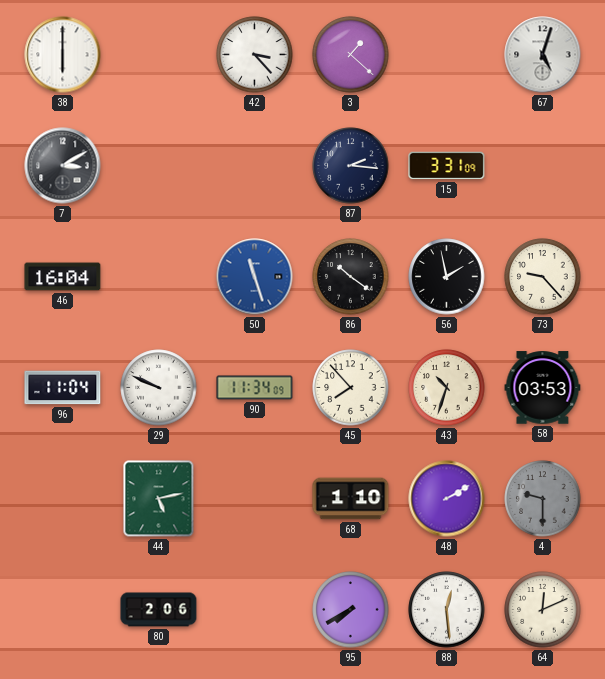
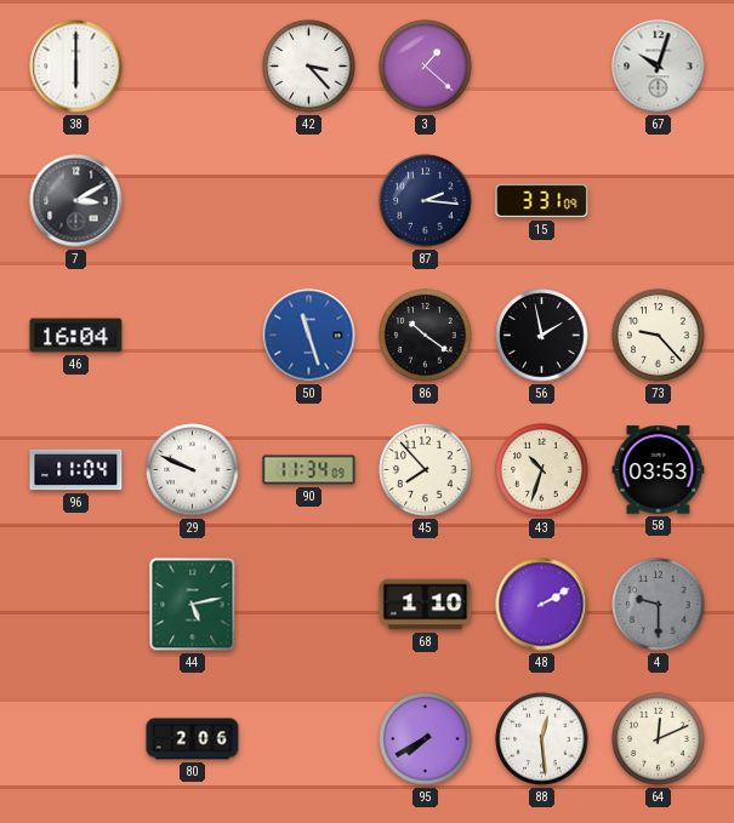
67: 5:03 -> 10:03
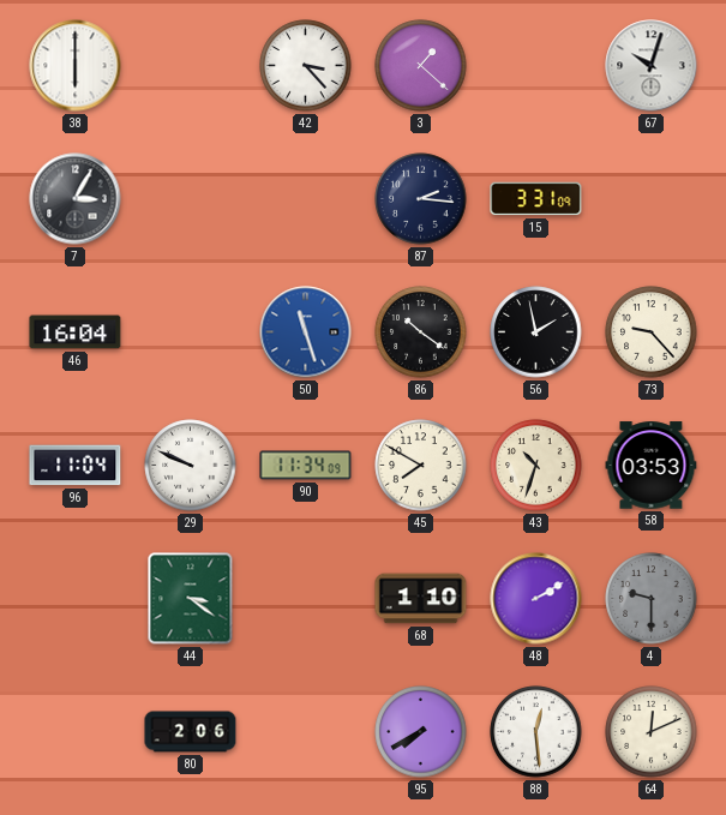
7: 3:10 -> 3:05
45: 7:53 -> 7:50
44: 5:13 -> 3:21
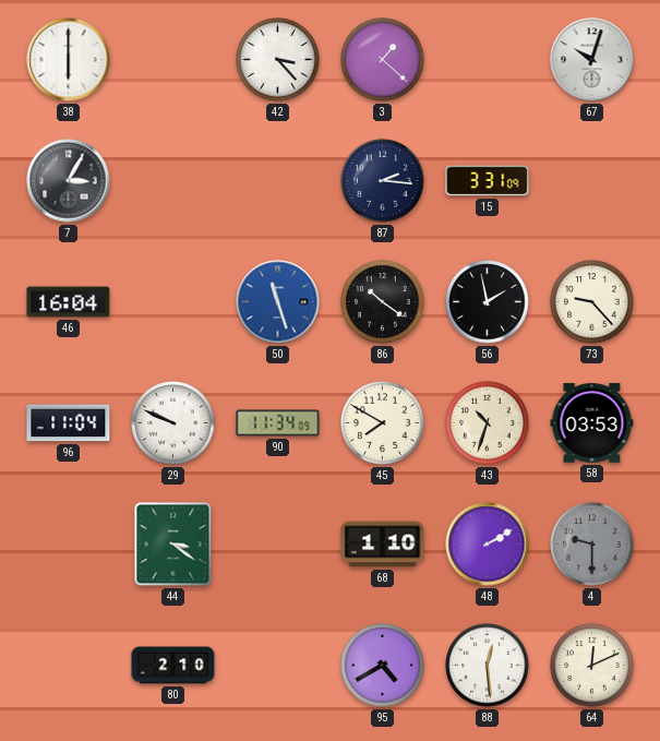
80: 2:06 -> 2:10
95: 7:40 -> 4:40
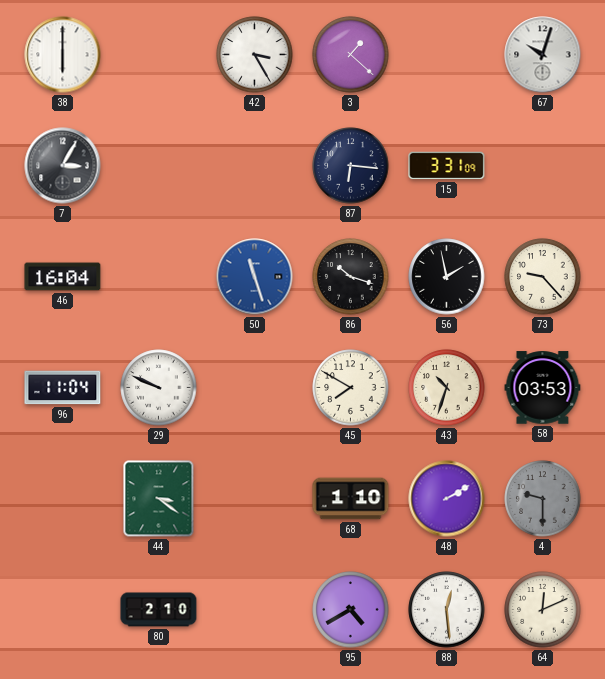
42: 3:23 -> 3:25
87: 2:16 -> 6:16
86: 10:21 -> 10:18
90: 11:34 -> none
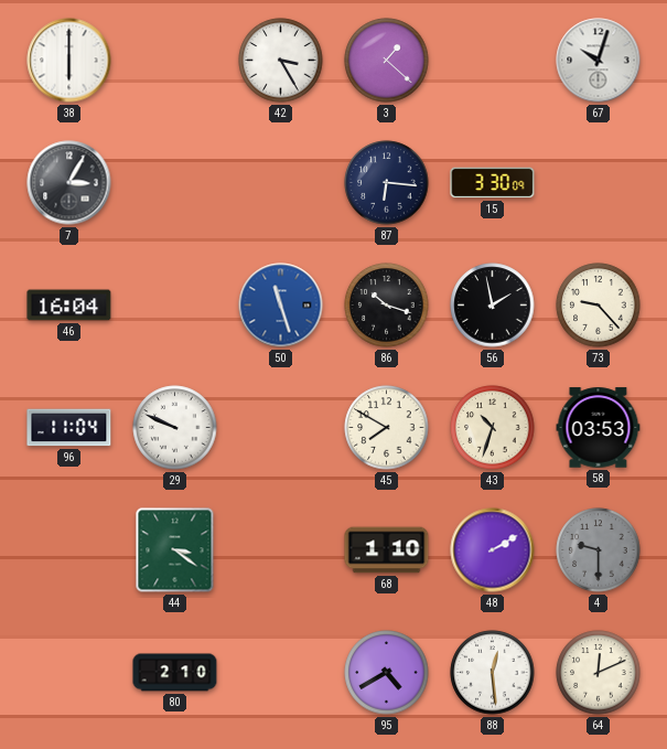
15: 3:31 -> 3:30
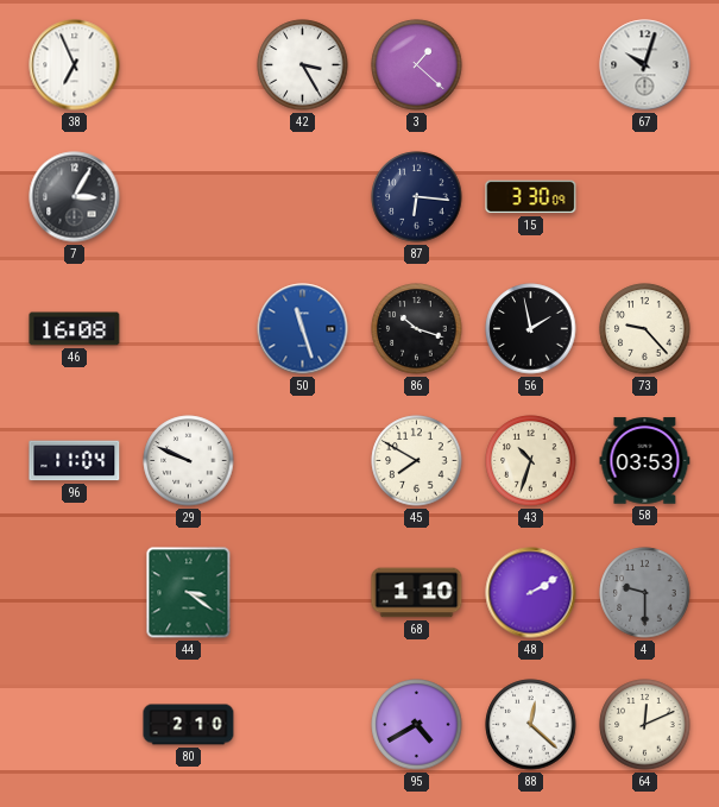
38: 6:00 -> 6:56
46: 16:04 -> 16:08
88: 12:29 -> 12:22
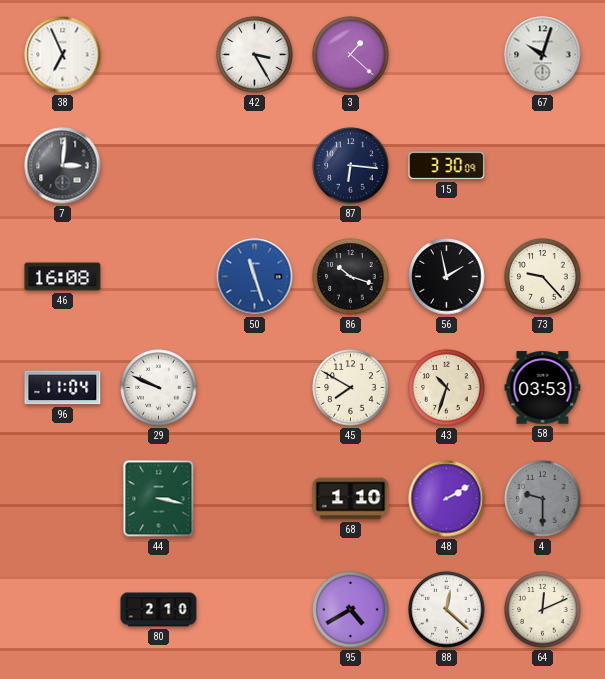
7: 3:05 -> 3:01
44: 3:21 -> 3:17
